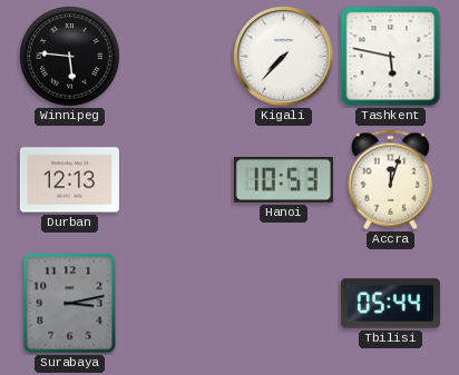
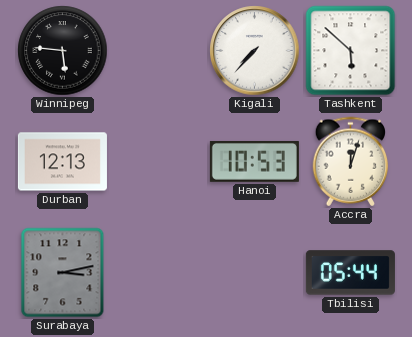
Tashkent: 5:47 -> 5:52
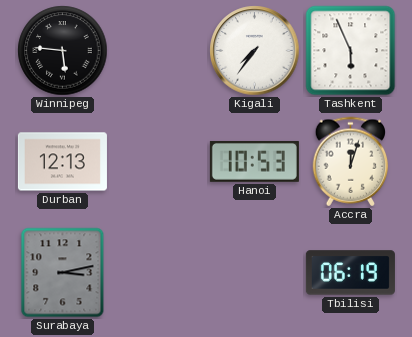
Kigali: 7:37 -> 7:36
Tashkent: 5:52 -> 5:56
Tbilisi: 05:44 -> 06:19
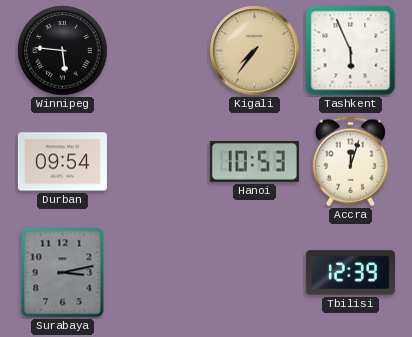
Kigali dial: white -> champagne
Durban: 12:13 -> 09:54
Tbilisi: 06:19 -> 12:39
